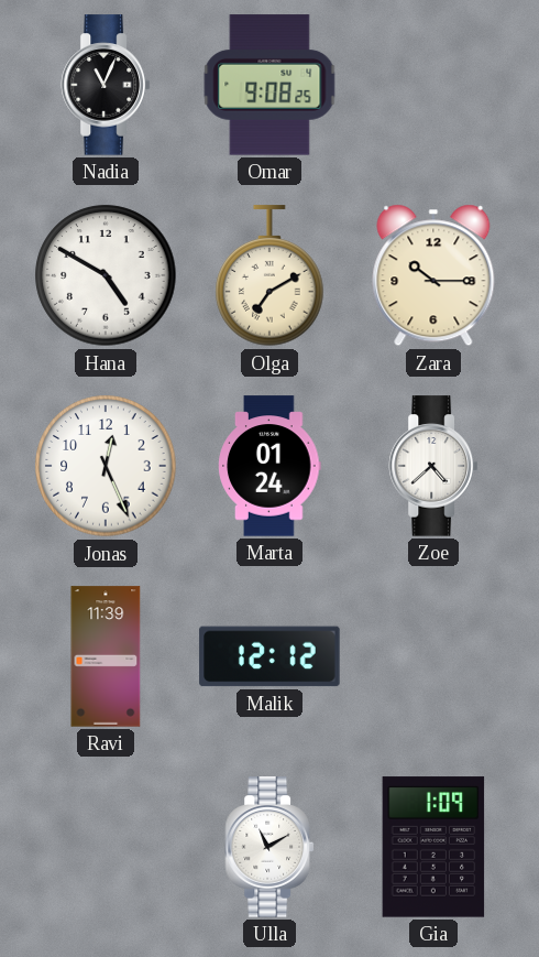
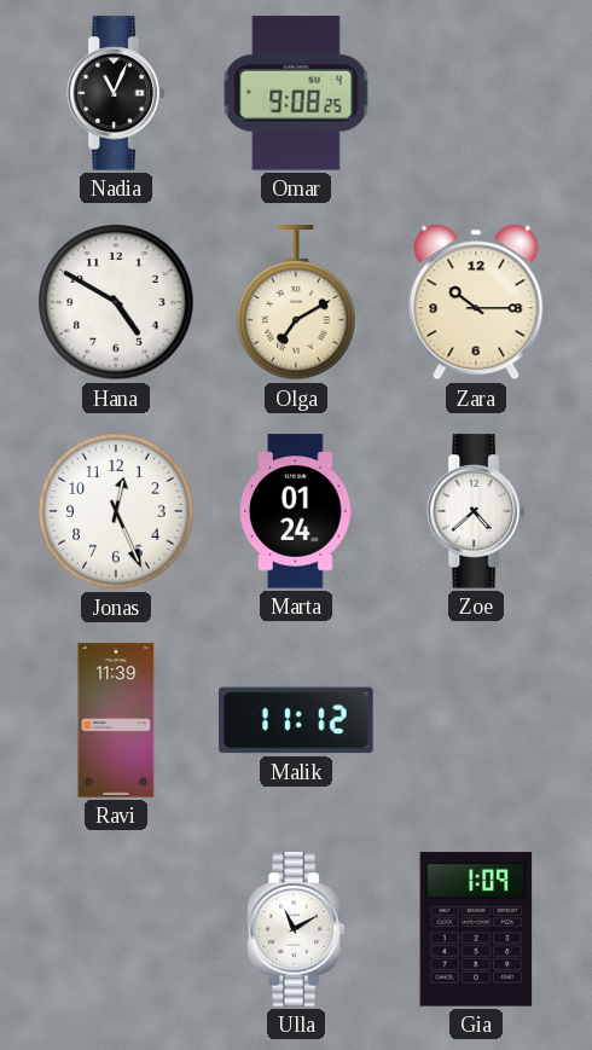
Malik: 12:12 -> 11:12
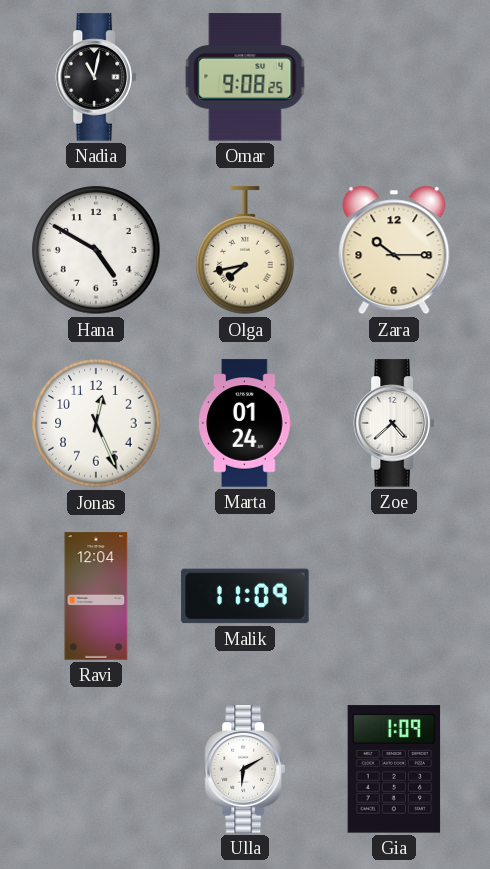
Nadia: 11:04 -> 11:02
Olga: 7:10 -> 7:43
Ravi: 11:39 -> 12:04
Malik: 11:12 -> 11:09
Ulla: 11:10 -> 6:10
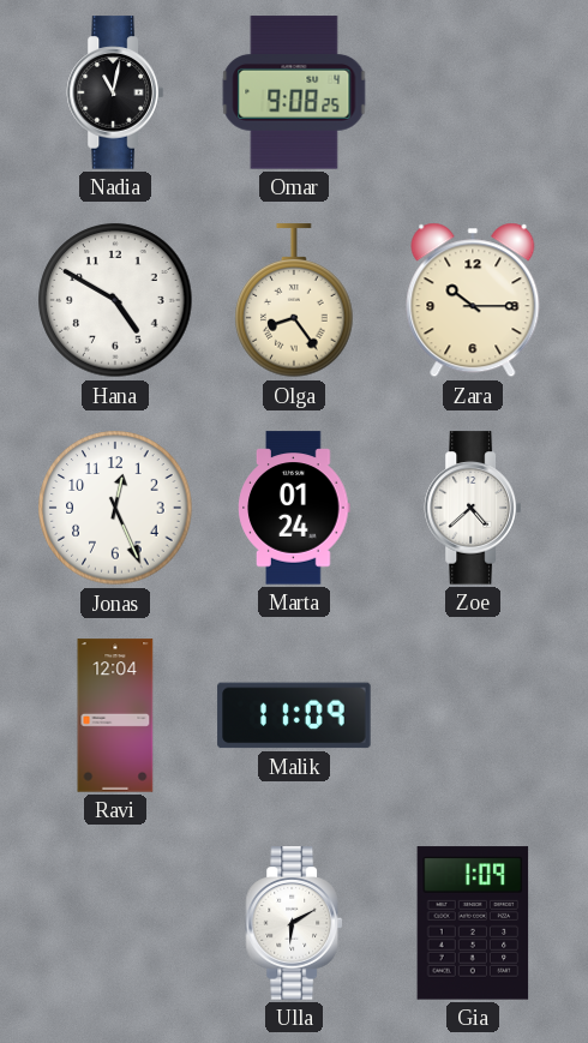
Olga: 7:43 -> 8:24
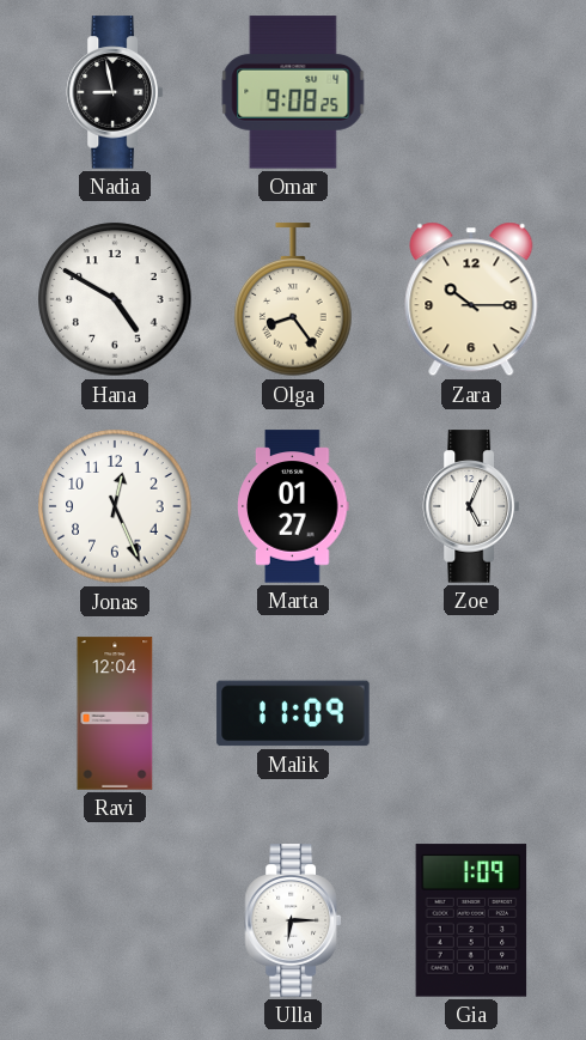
Nadia: 11:02 -> 8:58
Marta: 01:24 -> 01:27
Zoe: 4:38 -> 5:04
Ulla: 6:10 -> 6:15
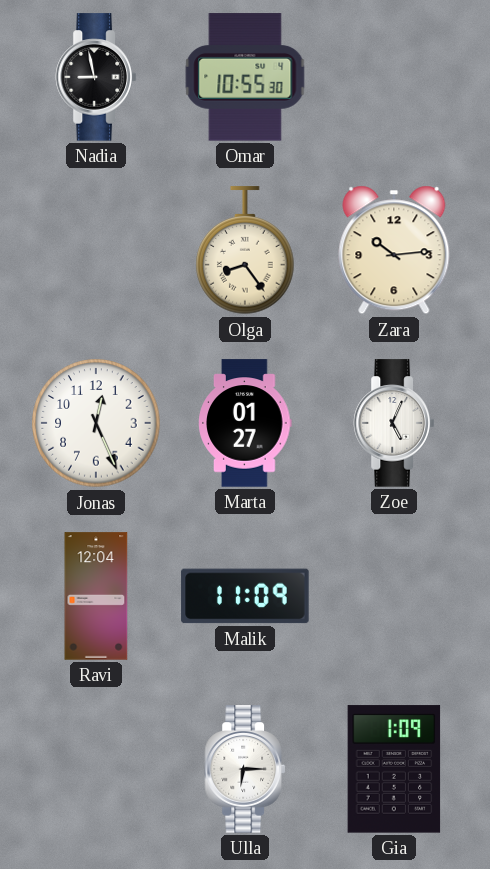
Omar: 9:08 -> 10:55
Hana: 4:50 -> none
Zara: 10:15 -> 10:14
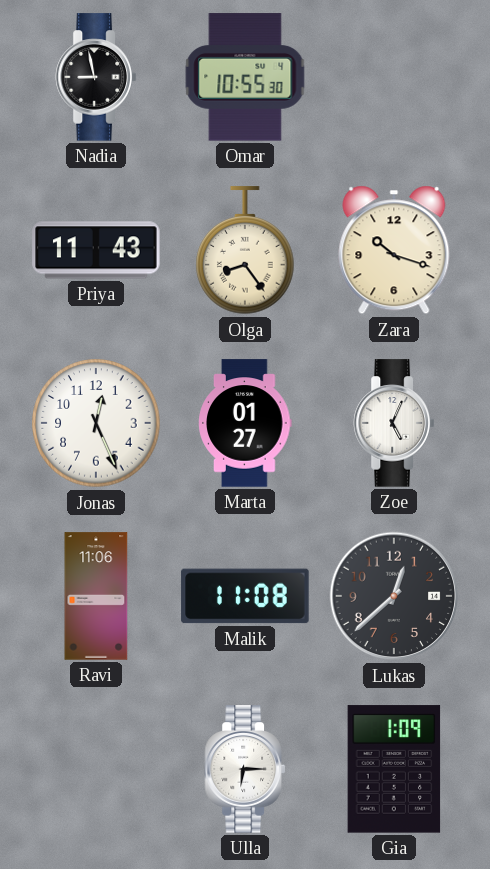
Priya: none -> 11:43
Zara: 10:14 -> 10:18
Ravi: 12:04 -> 11:06
Malik: 11:09 -> 11:08
Lukas: none -> 12:38
